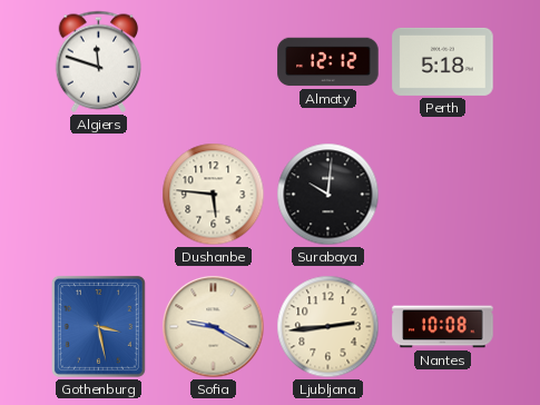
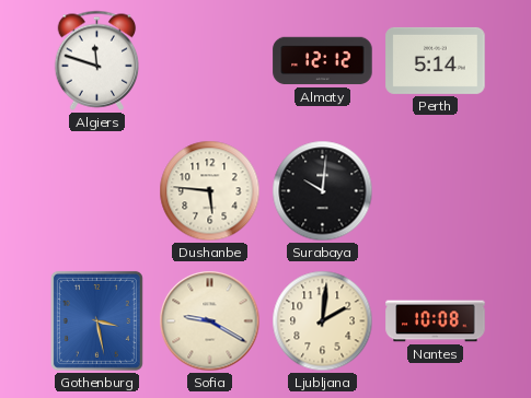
Perth: 5:18 -> 5:14
Ljubljana: 2:44 -> 2:01
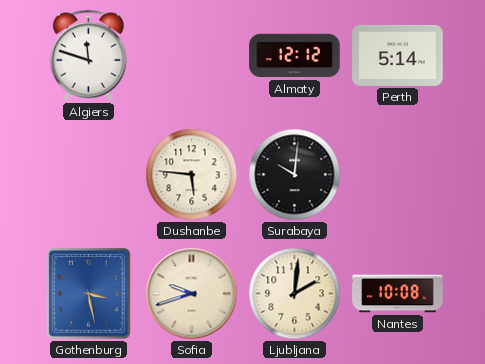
Sofia: 9:20 -> 9:42
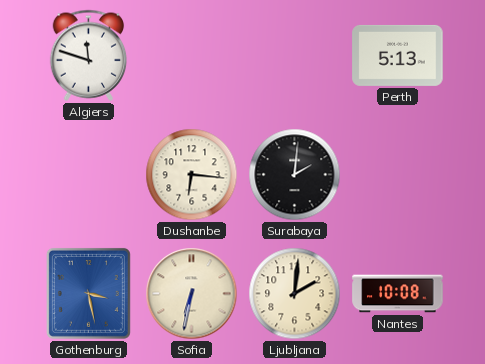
Almaty: 12:12 -> none
Perth: 5:14 -> 5:13
Dushanbe: 5:46 -> 6:16
Surabaya: 10:01 -> 2:01
Sofia: 9:42 -> 6:32
